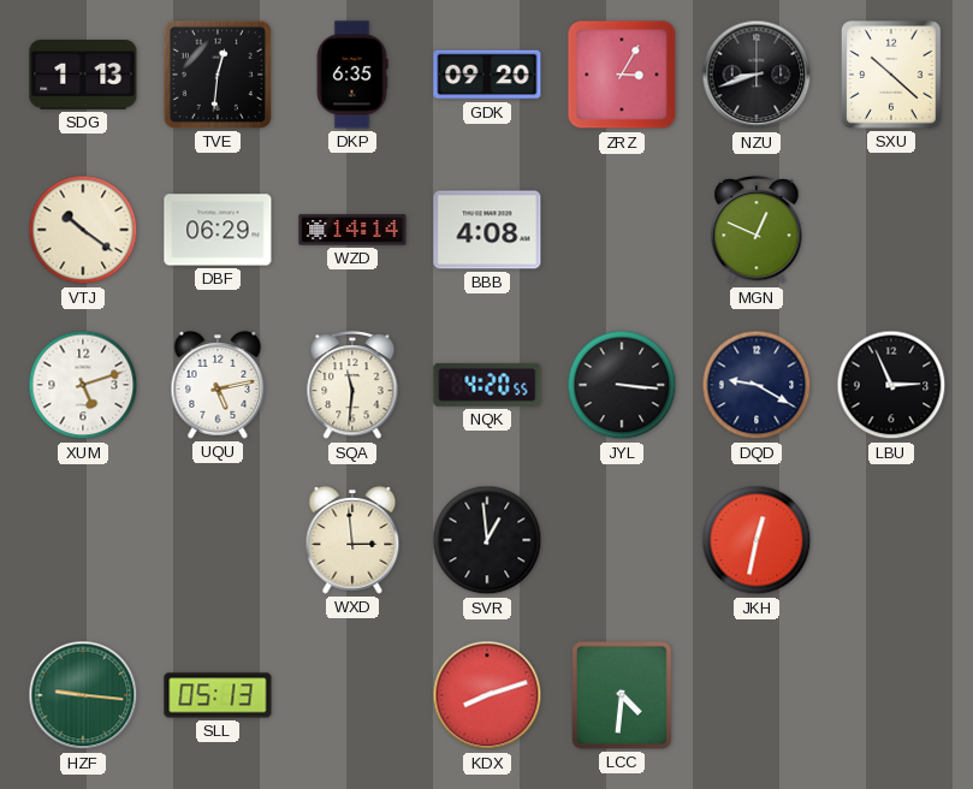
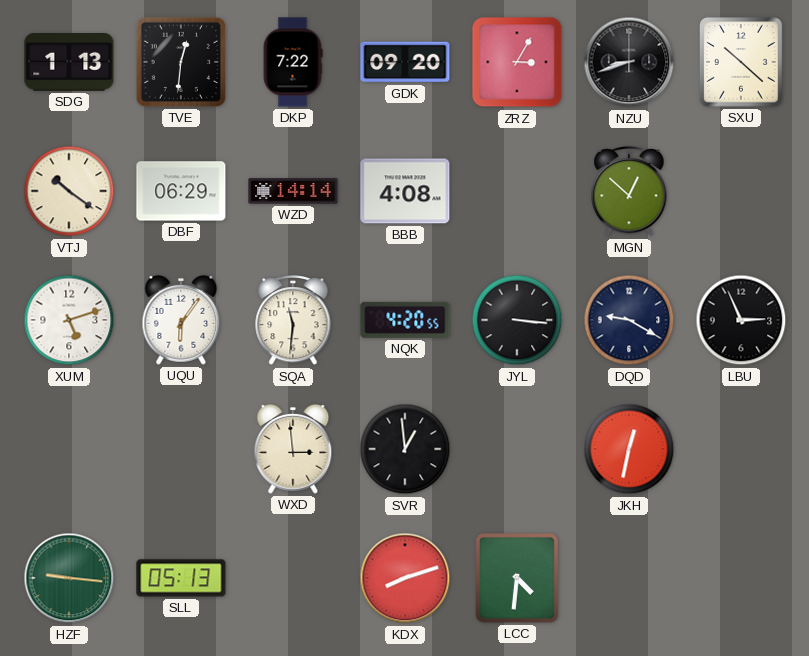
DKP: 6:35 -> 7:22
MGN: 12:49 -> 12:52
UQU: 5:13 -> 6:06
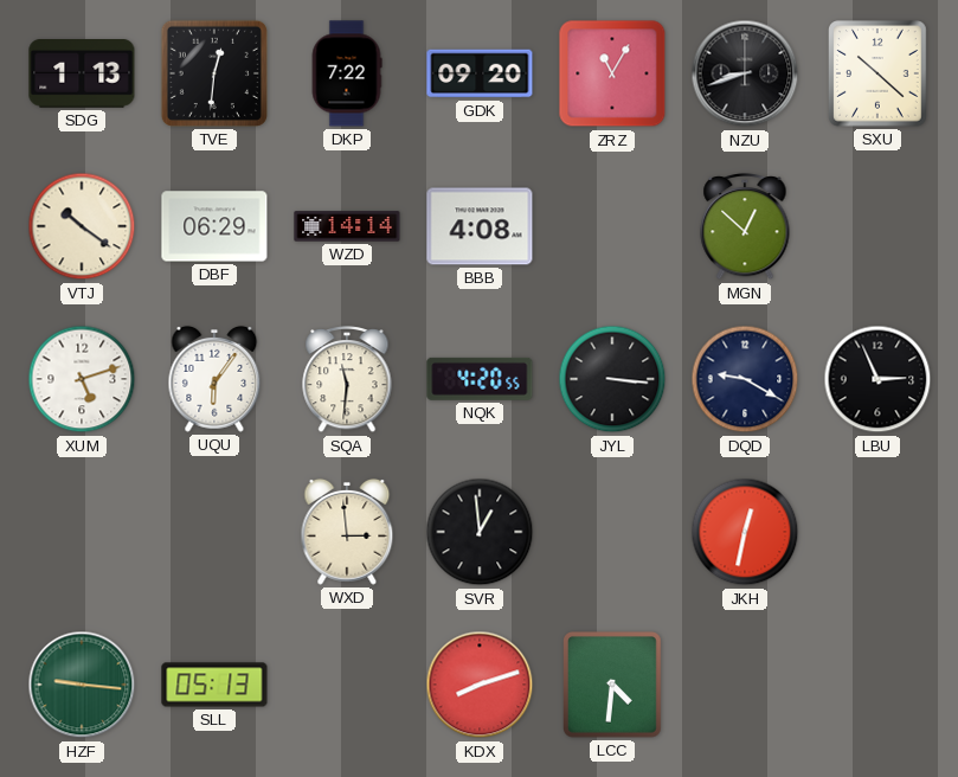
ZRZ: 3:05 -> 11:05
